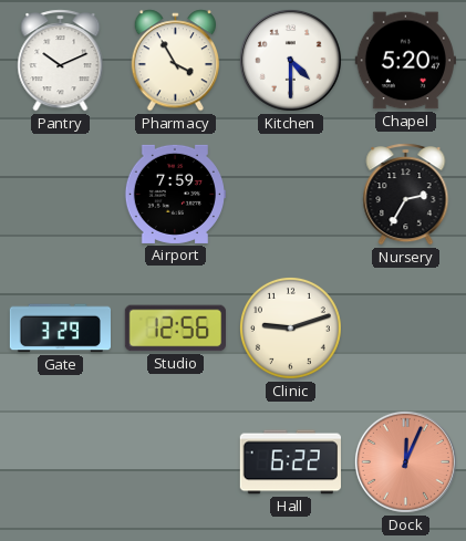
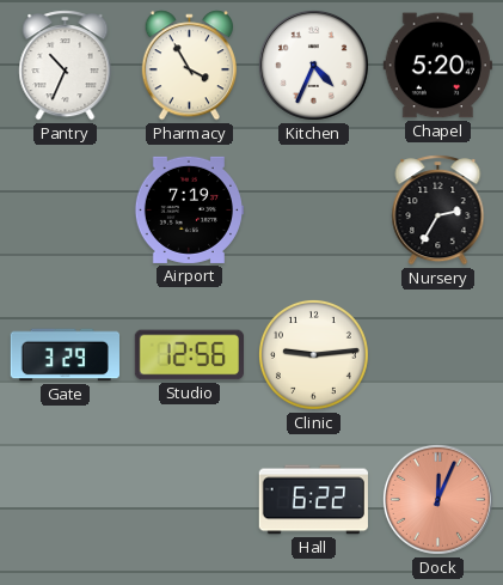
Pantry: 10:11 -> 10:34
Kitchen: 4:30 -> 4:34
Airport: 7:59 -> 7:19
Clinic: 9:12 -> 9:14
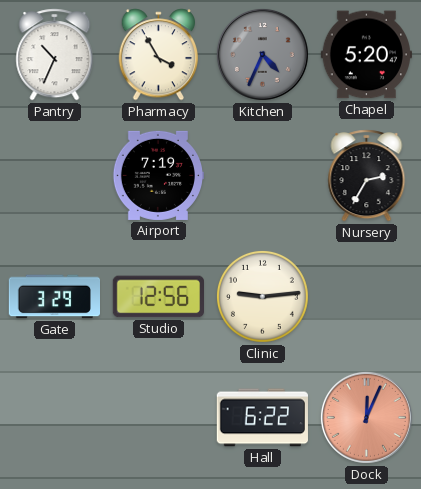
Kitchen dial: white -> grey
